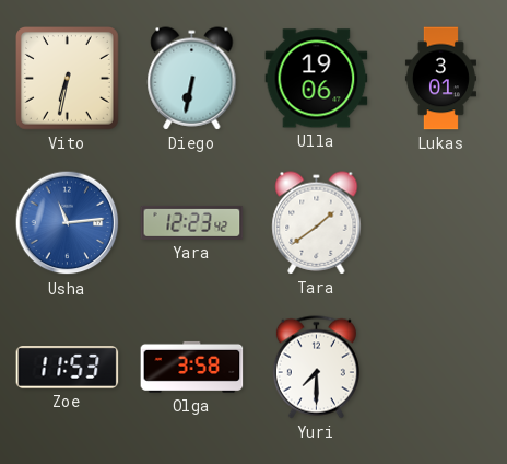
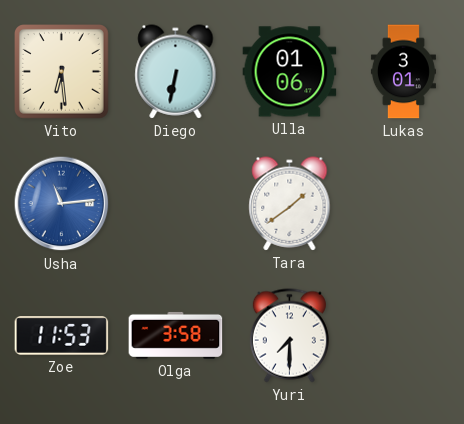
Vito: 6:32 -> 6:29
Ulla: 19:06 -> 01:06
Yara: 12:23 -> none
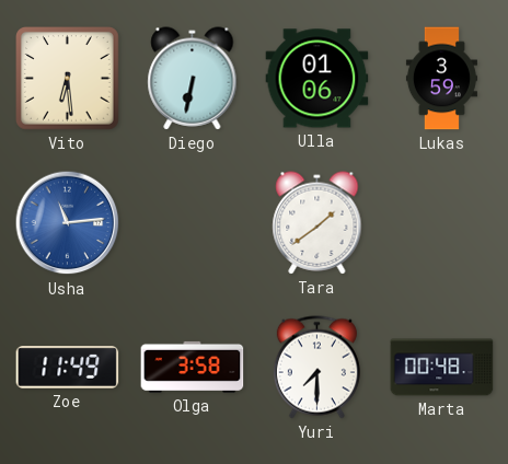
Lukas: 3:01 -> 3:59
Zoe: 11:53 -> 11:49
Marta: none -> 00:48
